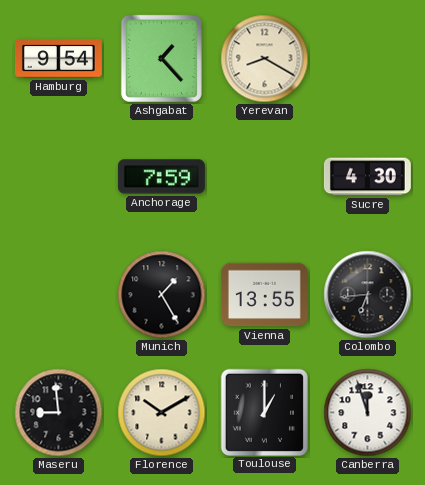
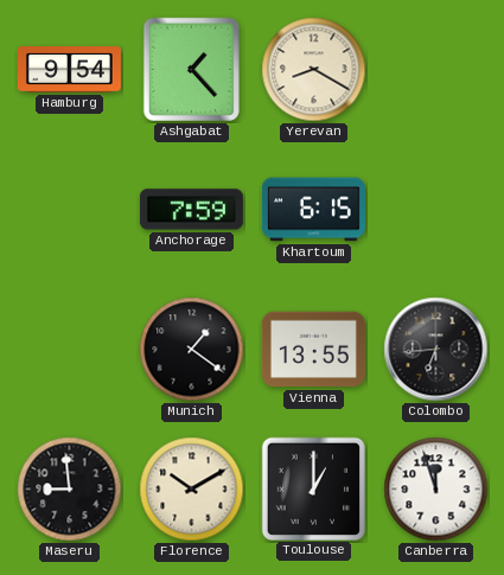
Khartoum: none -> 6:15
Sucre: 4:30 -> none
Munich: 1:25 -> 1:21
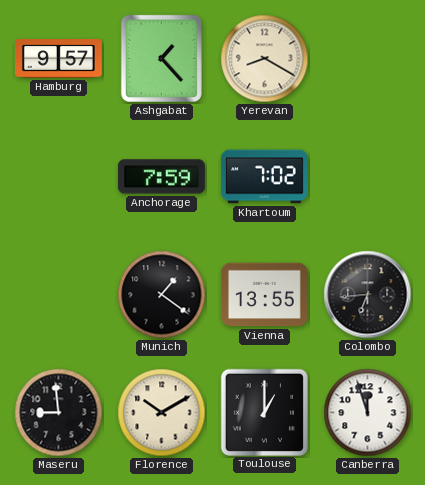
Hamburg: 9:54 -> 9:57
Khartoum: 6:15 -> 7:02
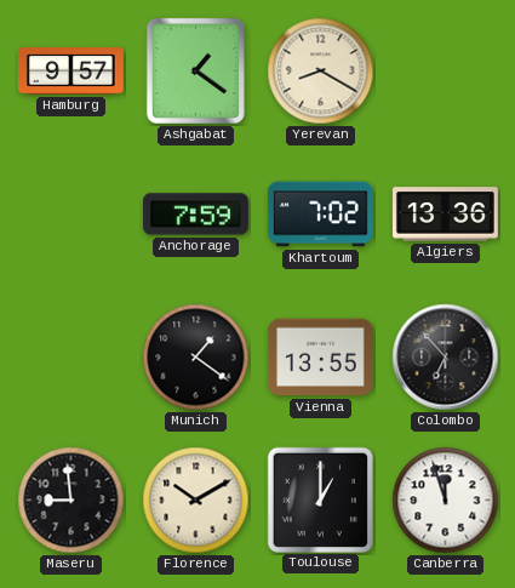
Ashgabat: 1:23 -> 1:21
Algiers: none -> 13:36
Colombo: 6:44 -> 6:53
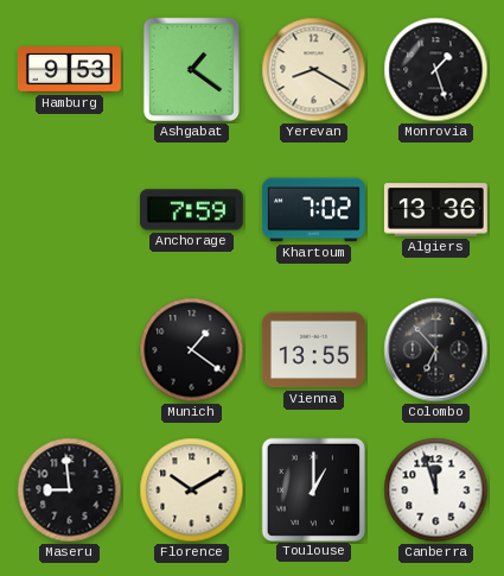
Hamburg: 9:57 -> 9:53
Monrovia: none -> 1:27
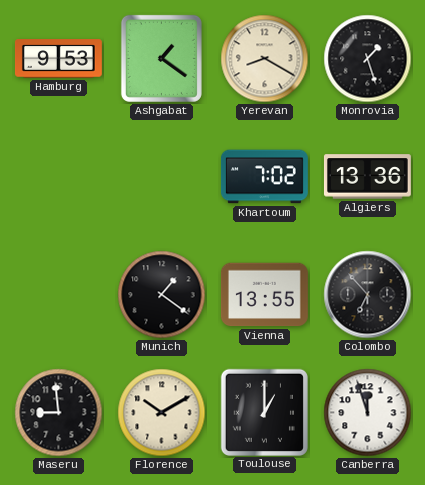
Anchorage: 7:59 -> none
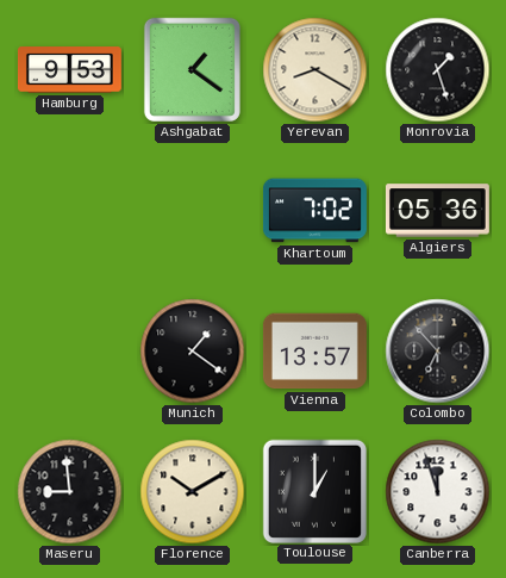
Algiers: 13:36 -> 05:36
Vienna: 13:55 -> 13:57
